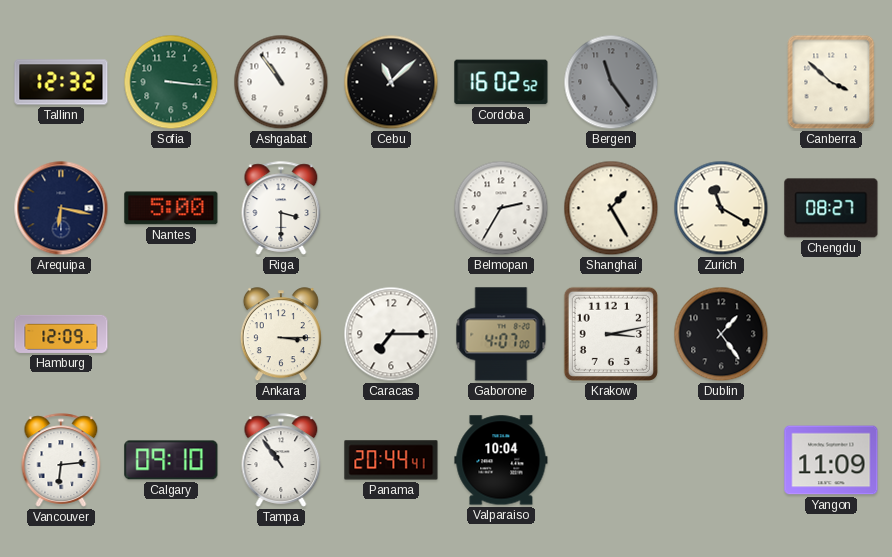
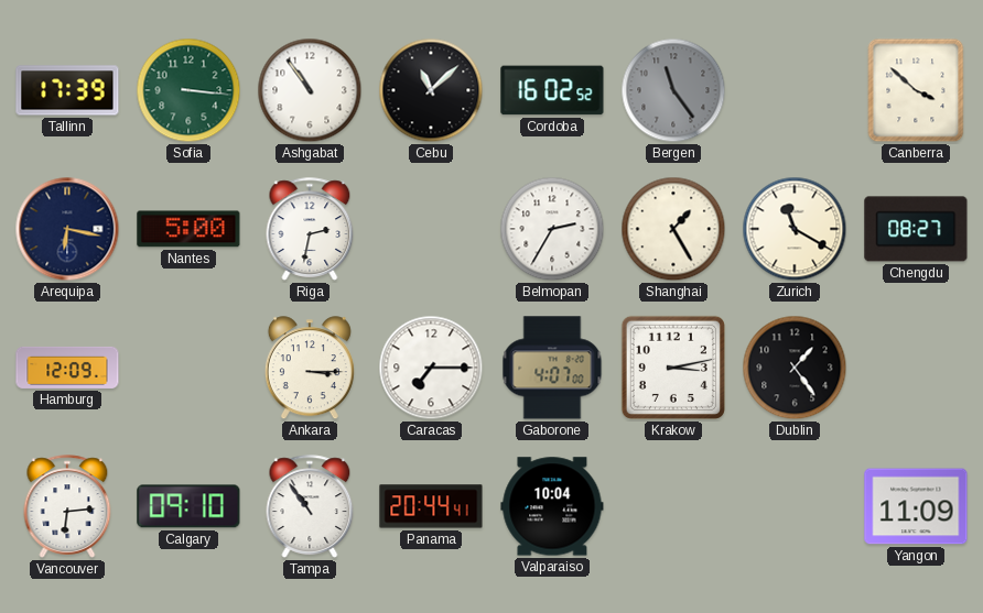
Tallinn: 12:32 -> 17:39
Riga: 3:30 -> 2:32
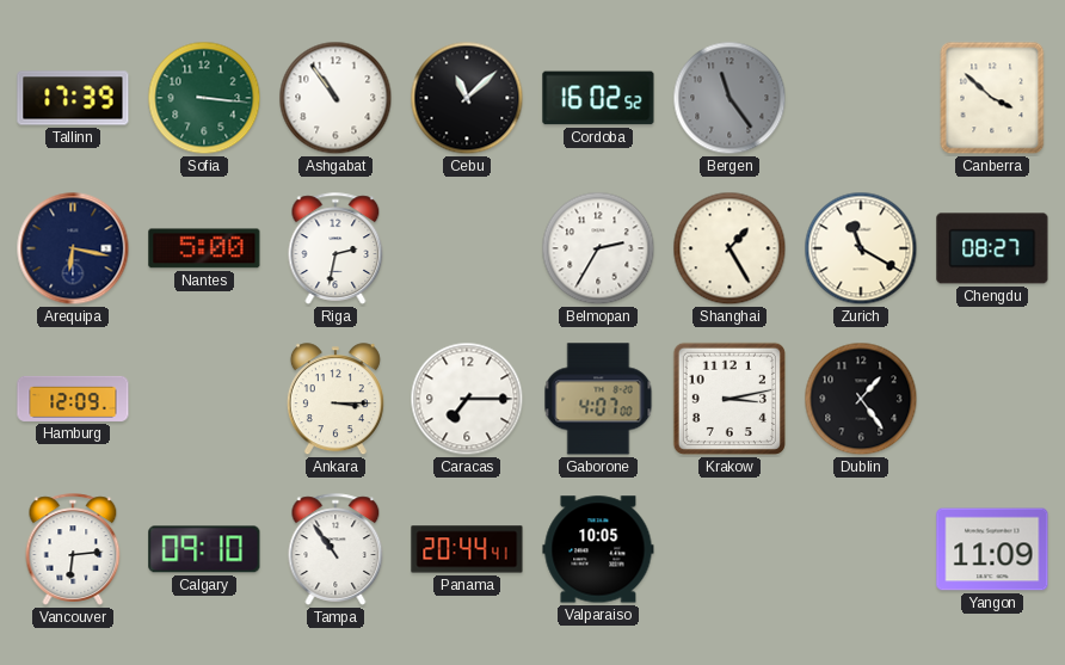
Valparaiso: 10:04 -> 10:05
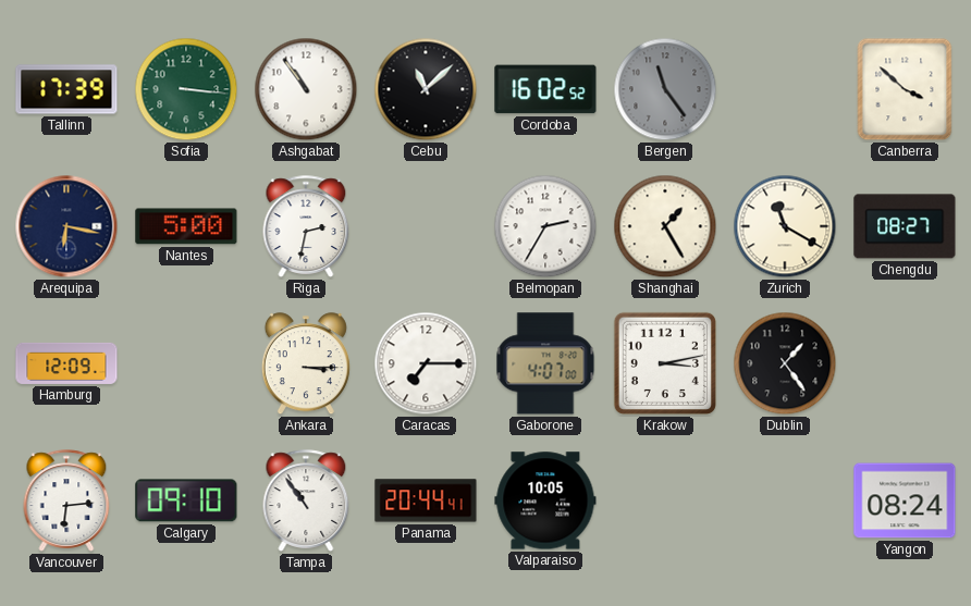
Yangon: 11:09 -> 08:24
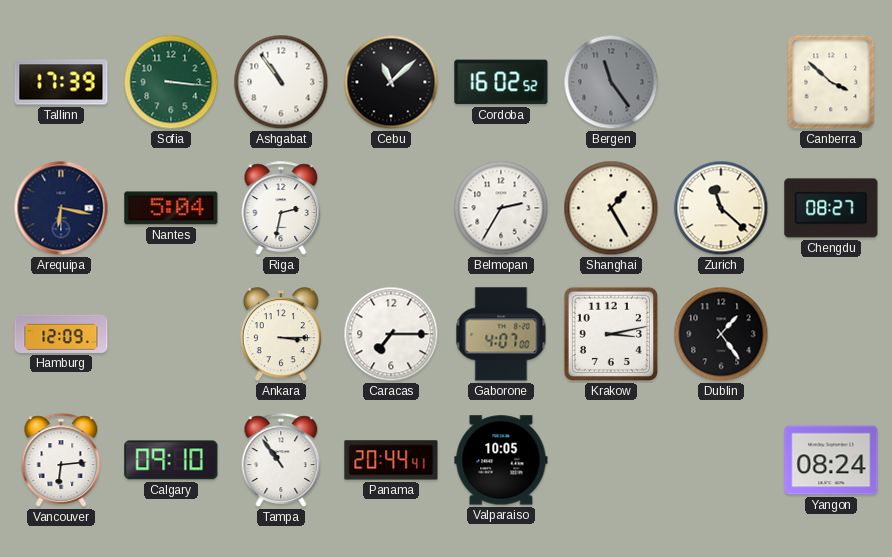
Nantes: 5:00 -> 5:04
Zurich: 11:20 -> 11:22
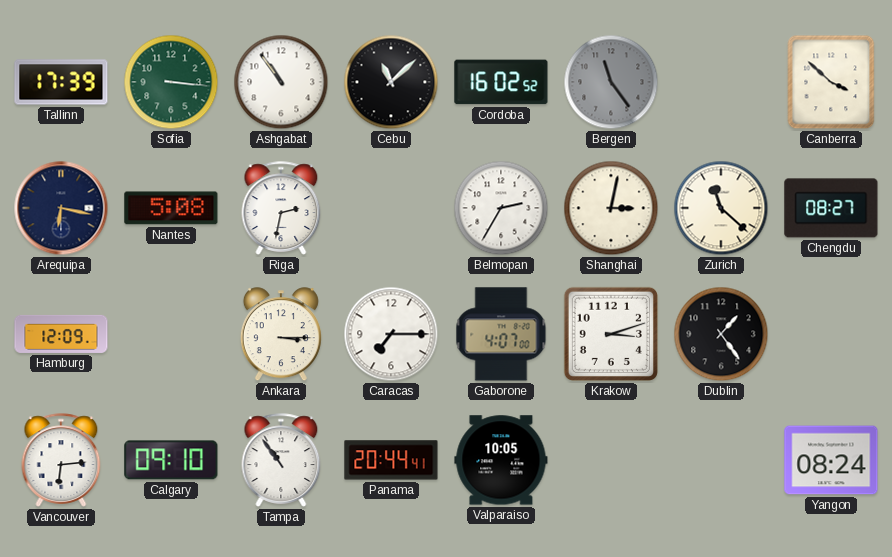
Nantes: 5:04 -> 5:08
Shanghai: 1:25 -> 3:02
Krakow: 3:13 -> 3:12
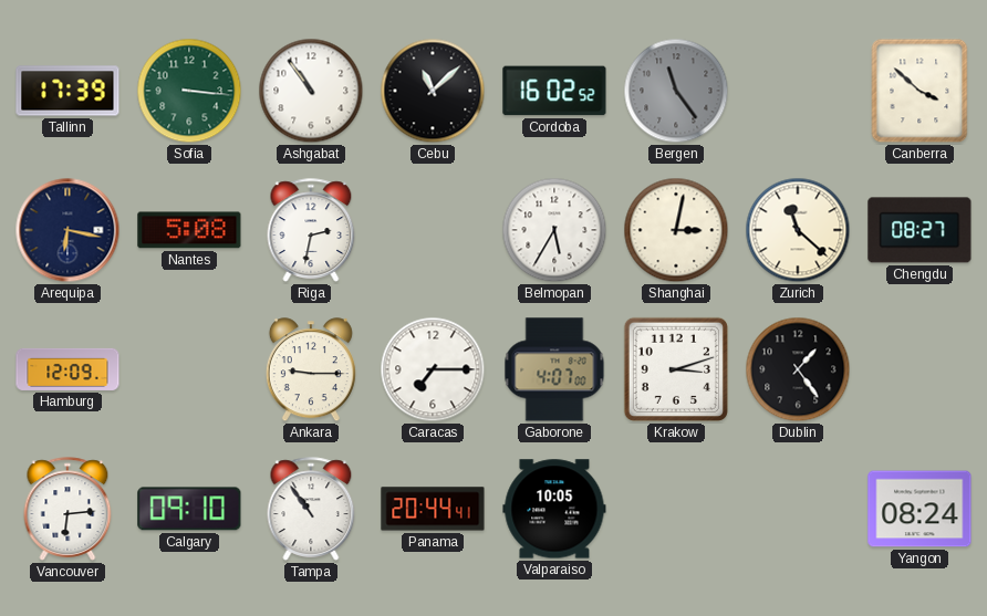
Belmopan: 2:35 -> 5:35
Ankara: 3:15 -> 9:15
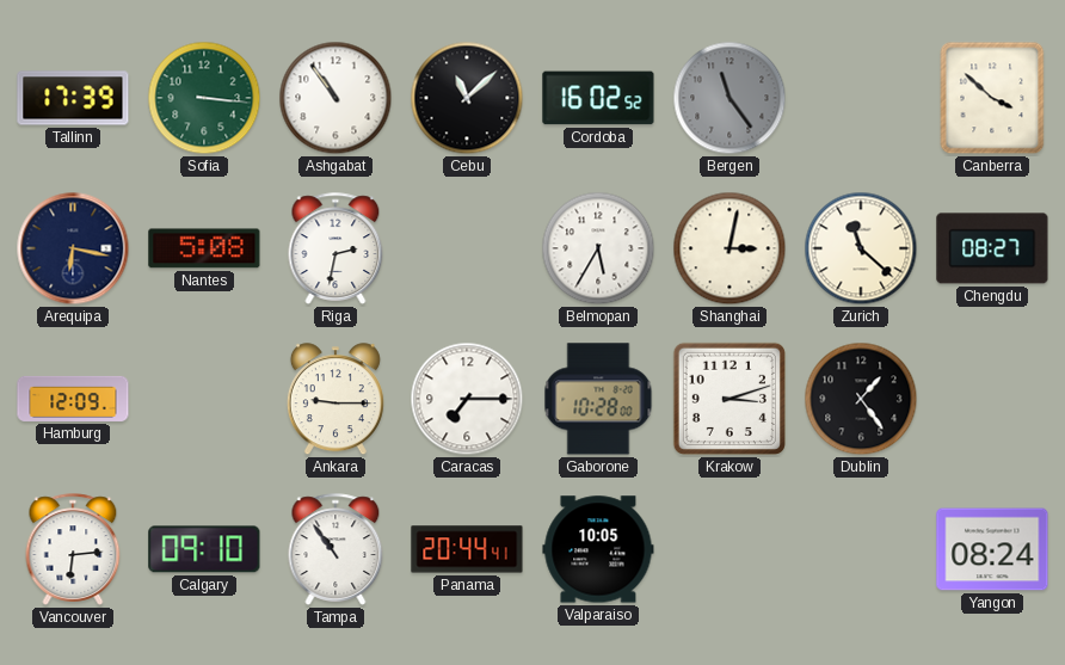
Gaborone: 4:07 -> 10:28
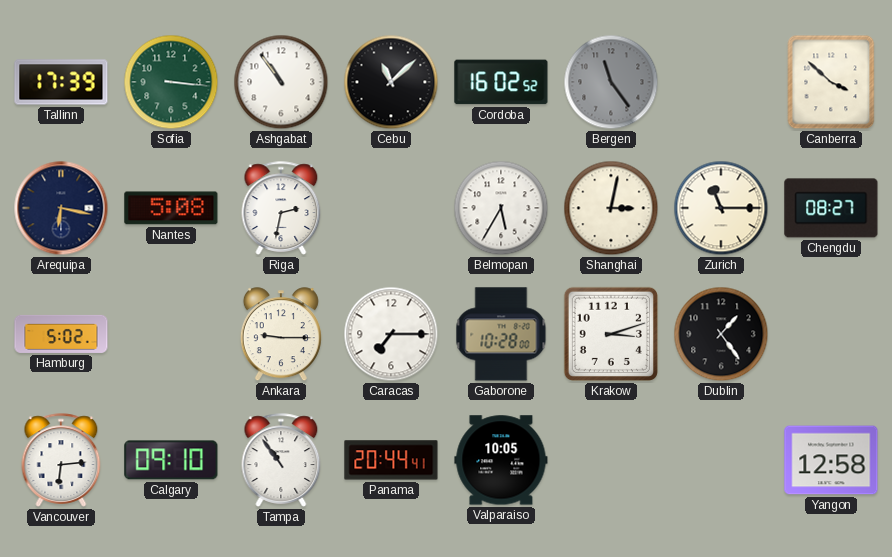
Zurich: 11:22 -> 11:15
Hamburg: 12:09 -> 5:02
Yangon: 08:24 -> 12:58
